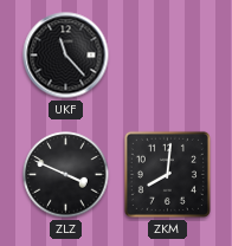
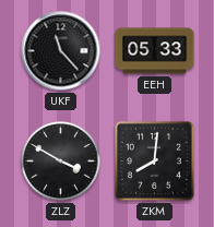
EEH: none -> 05:33
ZLZ: 3:49 -> 3:50
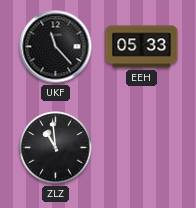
ZLZ: 3:50 -> 10:59
ZKM: 8:01 -> none
